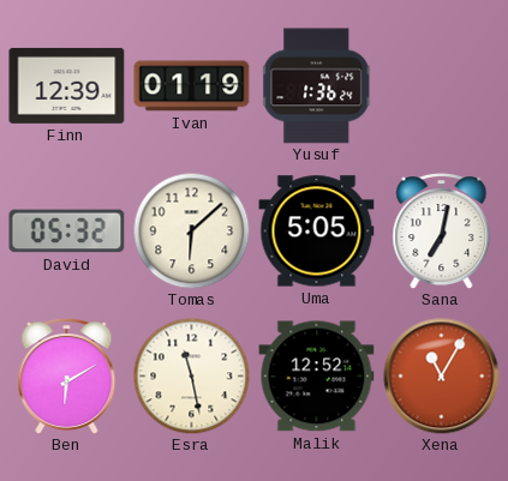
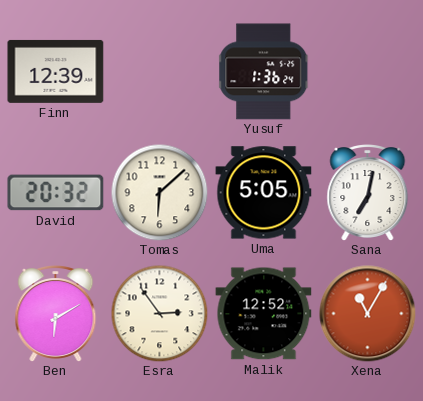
Ivan: 01:19 -> none
David: 05:32 -> 20:32
Esra: 11:28 -> 2:54
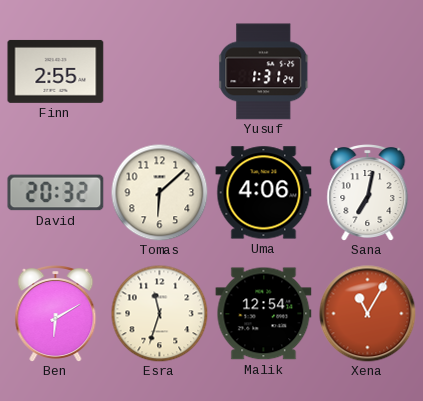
Finn: 12:39 -> 2:55
Yusuf: 1:36 -> 1:31
Uma: 5:05 -> 4:06
Esra: 2:54 -> 11:33
Malik: 12:52 -> 12:54
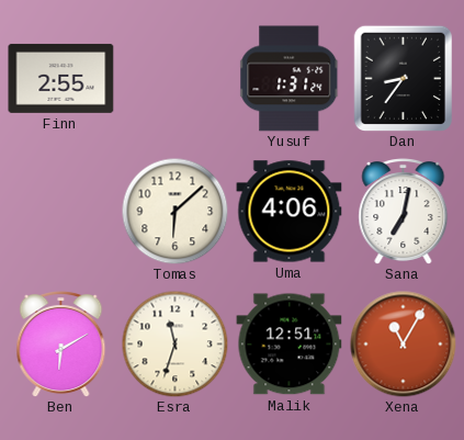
Dan: none -> 8:36
David: 20:32 -> none
Malik: 12:54 -> 12:51
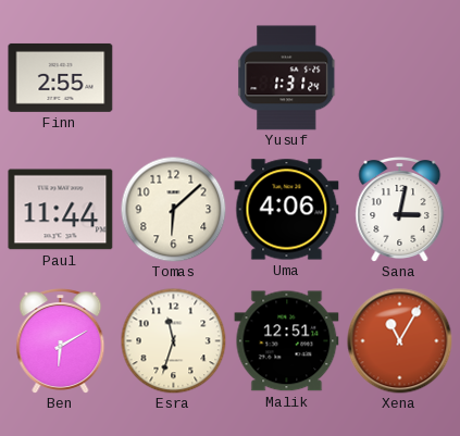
Dan: 8:36 -> none
Paul: none -> 11:44
Sana: 7:02 -> 3:02
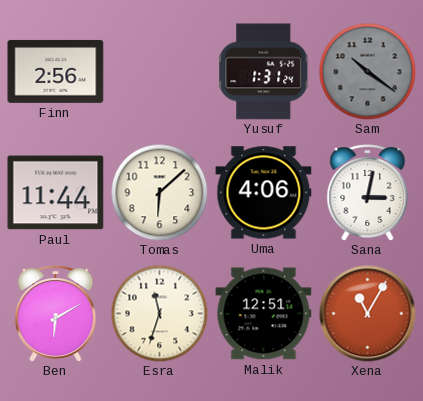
Finn: 2:55 -> 2:56
Sam: none -> 10:21
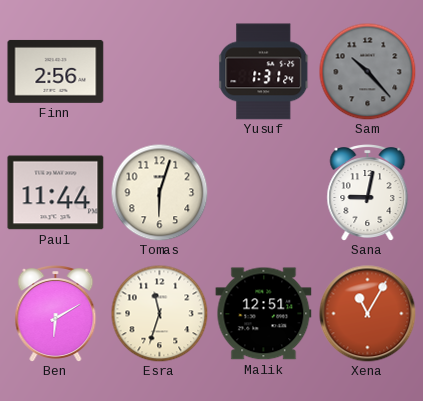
Sam: 10:21 -> 10:23
Tomas: 6:08 -> 6:03
Uma: 4:06 -> none
Sana: 3:02 -> 9:02
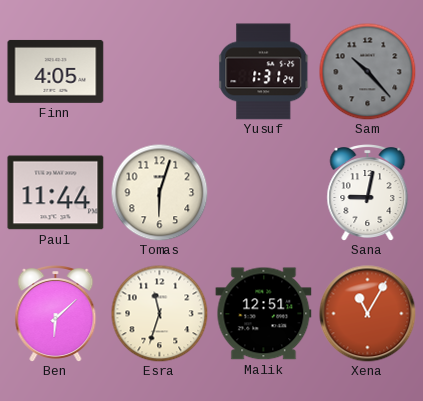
Finn: 2:56 -> 4:05
Ben: 6:10 -> 6:08
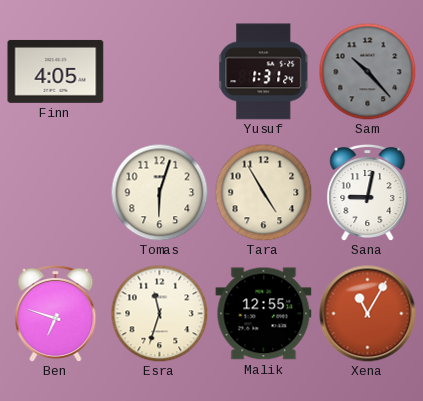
Paul: 11:44 -> none
Tara: none -> 4:55
Ben: 6:08 -> 6:48
Malik: 12:51 -> 12:55
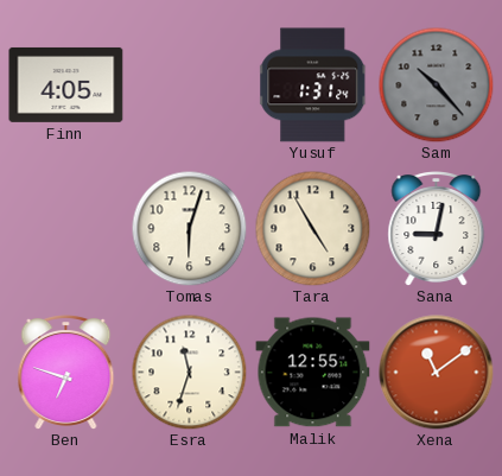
Xena: 11:05 -> 11:09
